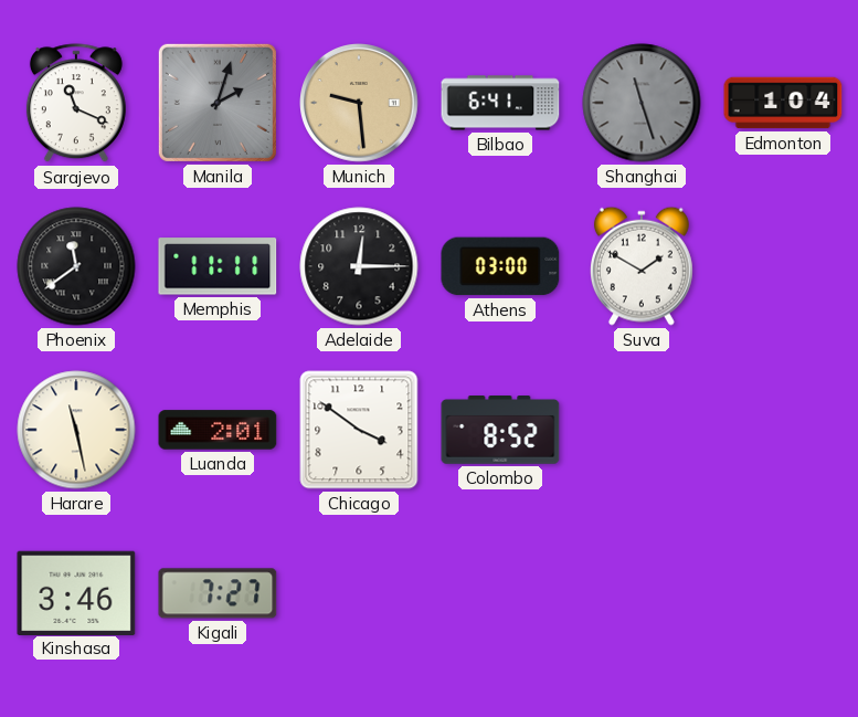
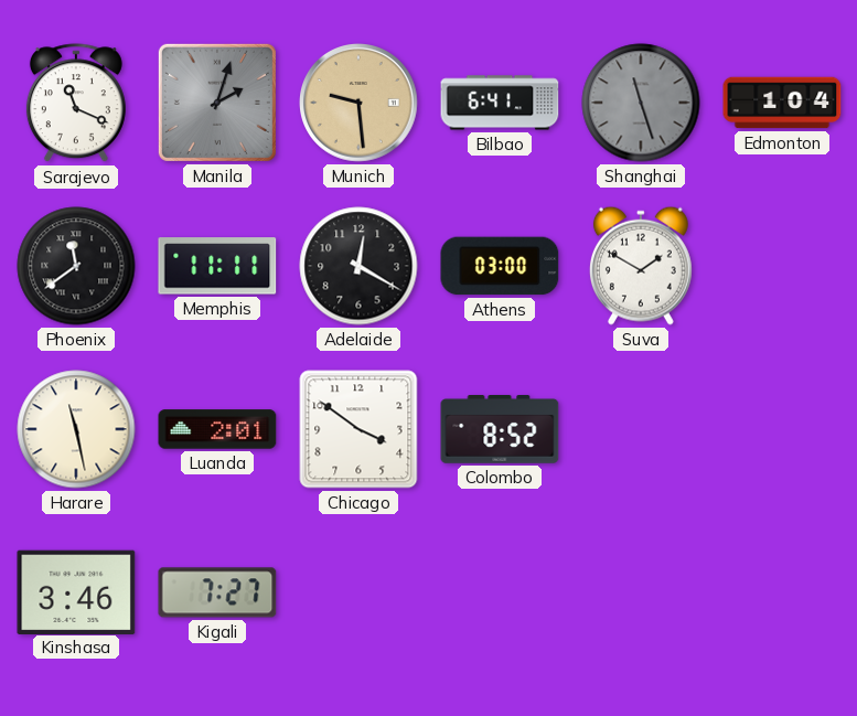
Adelaide: 12:15 -> 12:20
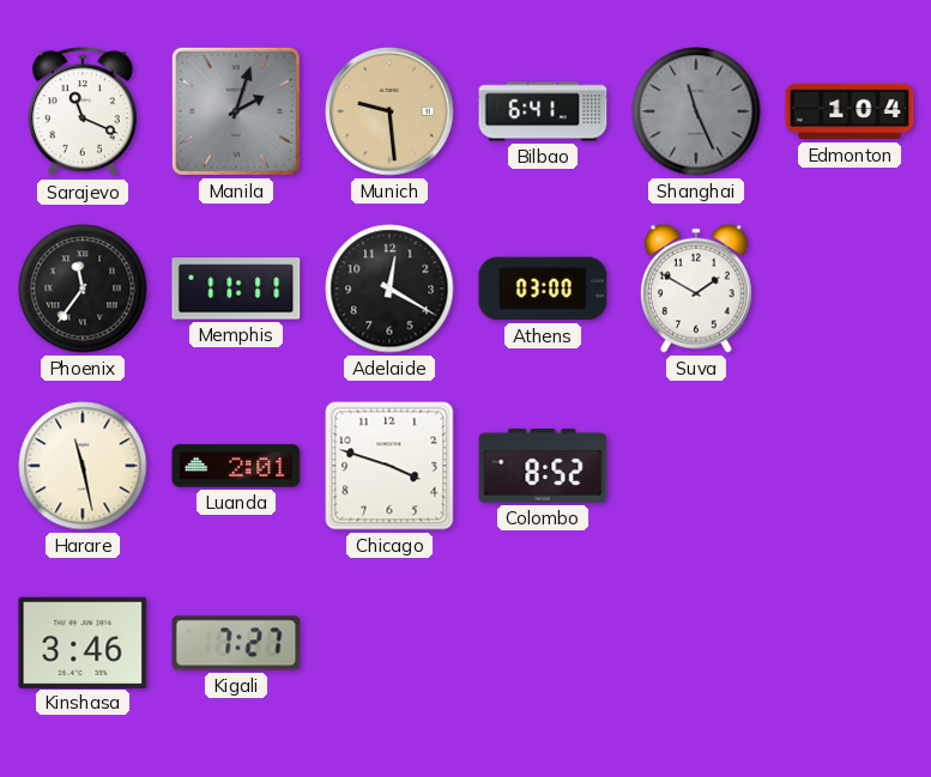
Shanghai: 11:27 -> 11:26
Phoenix: 11:39 -> 11:36
Chicago: 3:51 -> 3:48
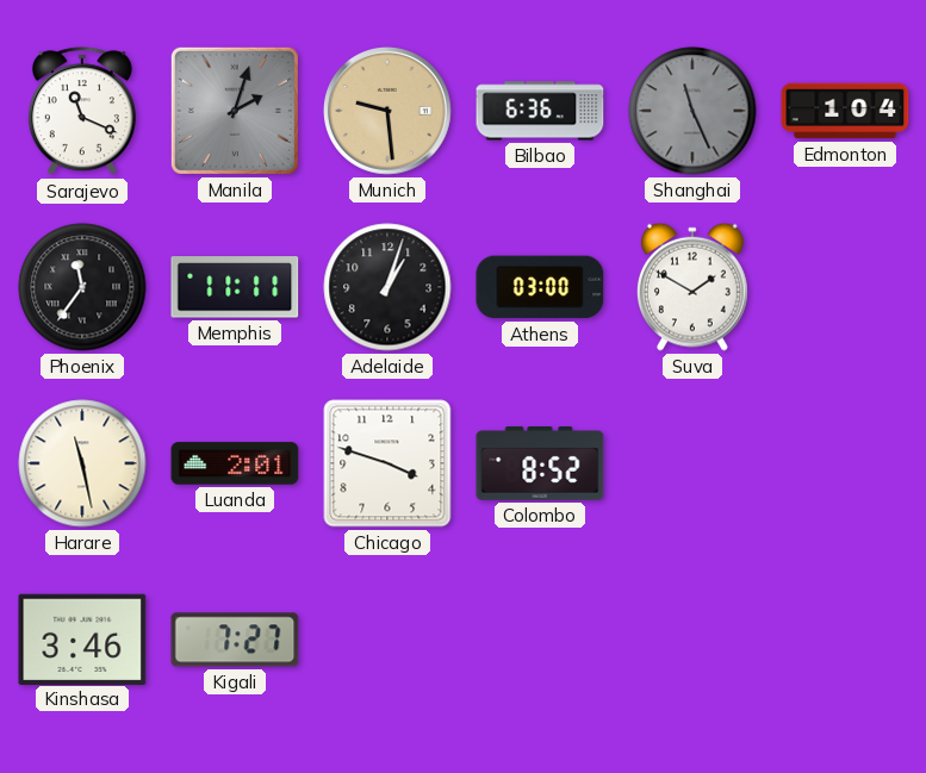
Bilbao: 6:41 -> 6:36
Adelaide: 12:20 -> 1:03
